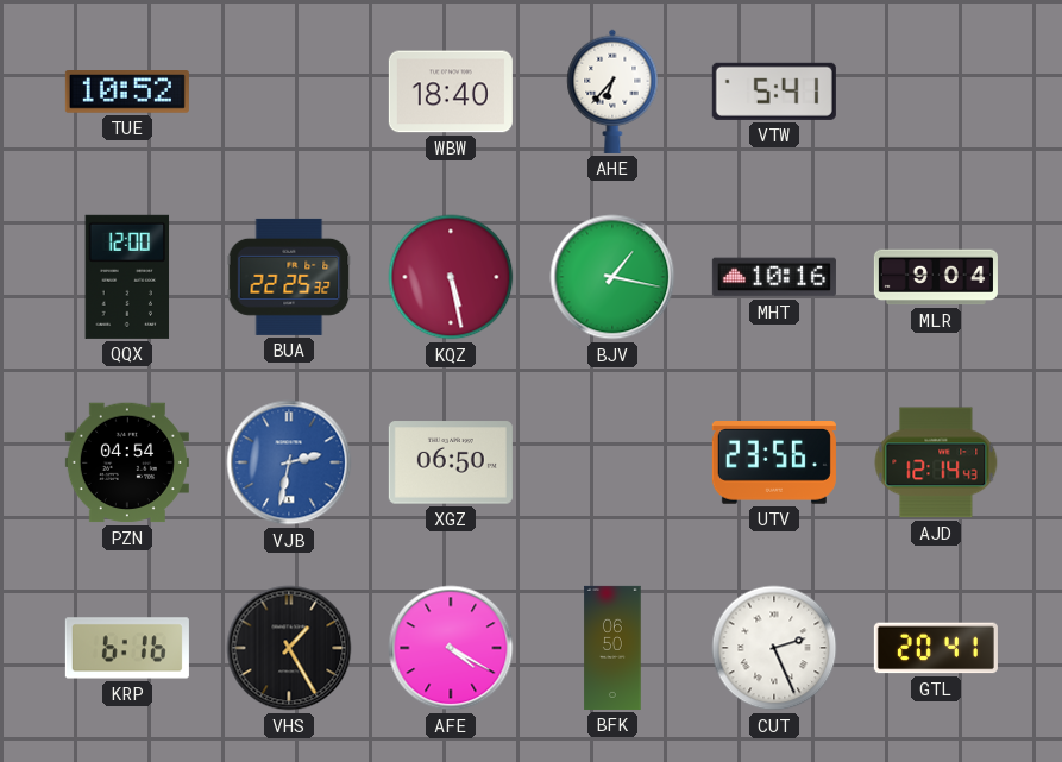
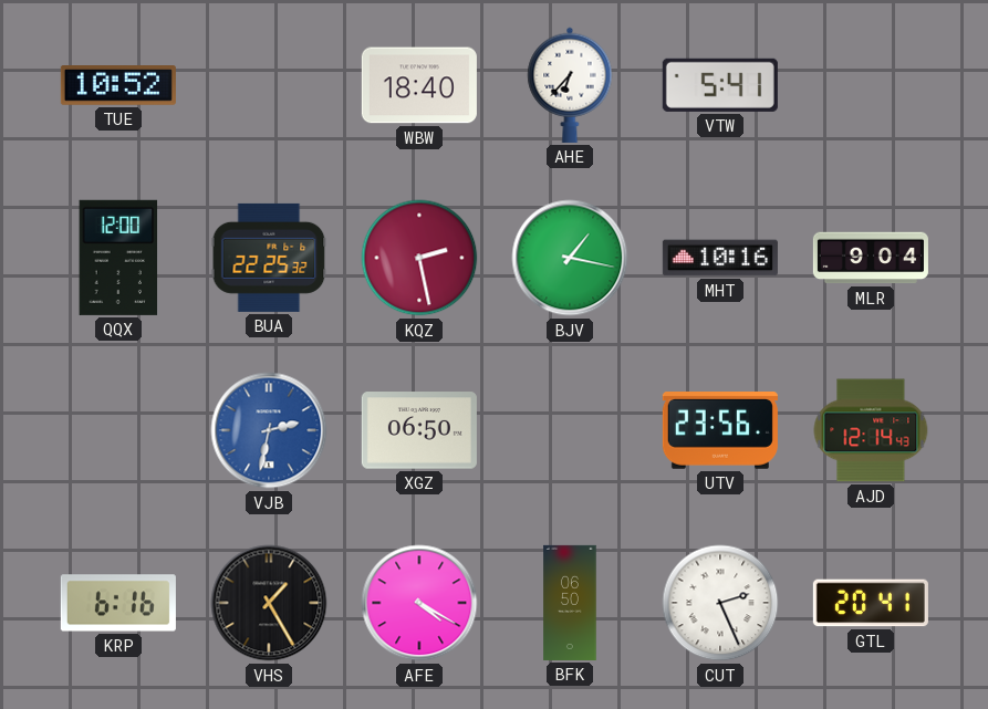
KQZ: 5:28 -> 2:28
PZN: 04:54 -> none
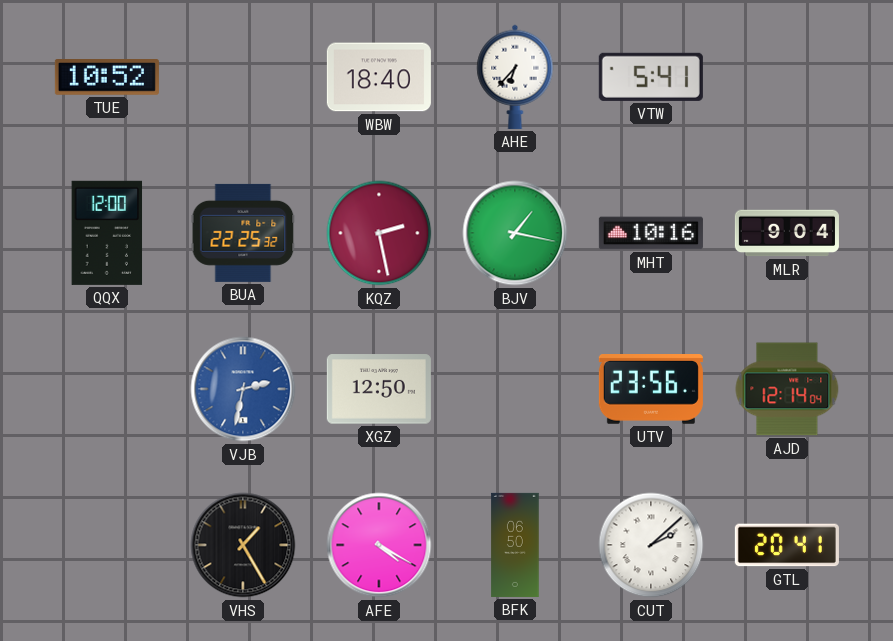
XGZ: 06:50 -> 12:50
AJD: 12:14:43 -> 12:14:04
KRP: 6:16 -> none
CUT: 2:26 -> 2:08
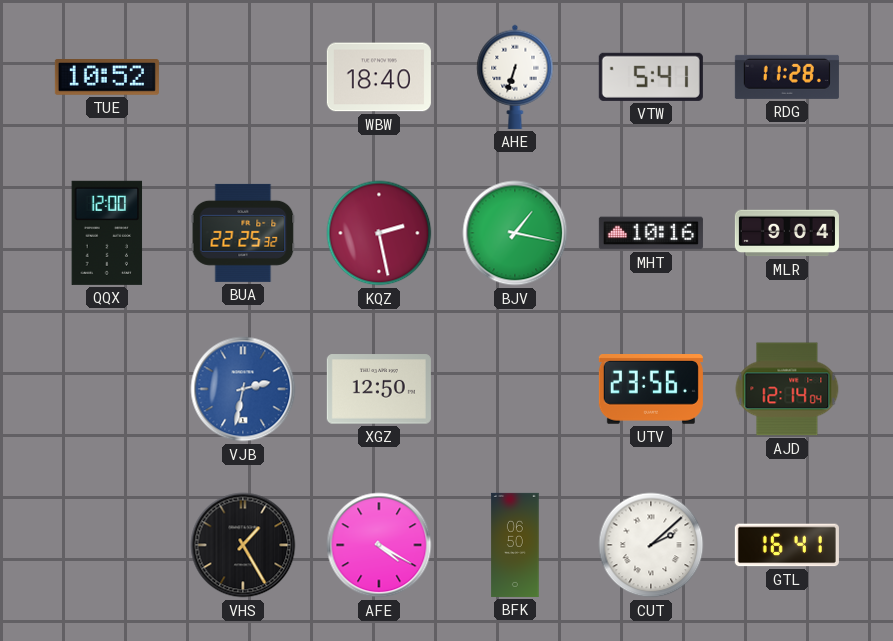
AHE: 6:37 -> 6:33
RDG: none -> 11:28
GTL: 20:41 -> 16:41
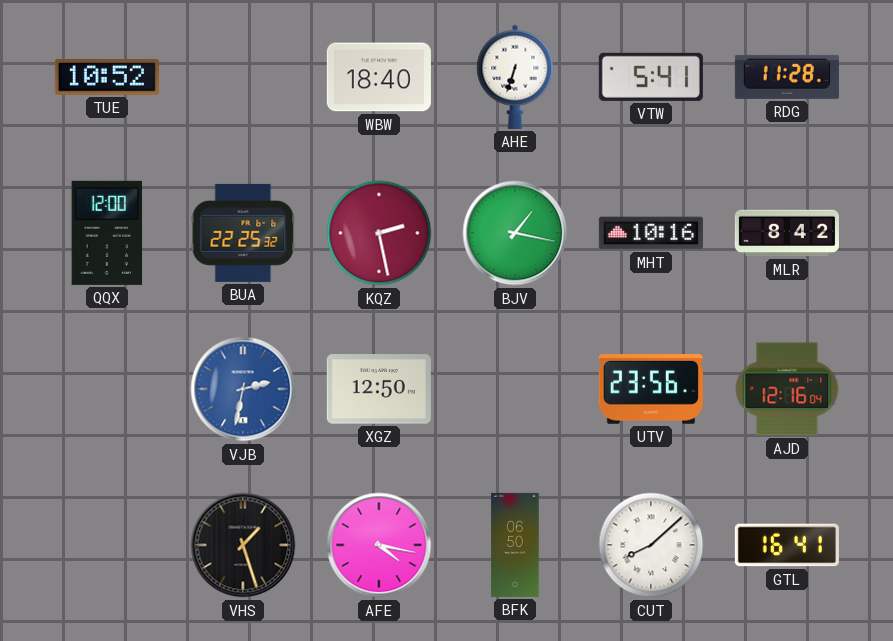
MLR: 9:04 -> 8:42
AJD: 12:14 -> 12:16
VHS: 1:25 -> 1:27
AFE: 4:20 -> 4:17
CUT: 2:08 -> 8:08
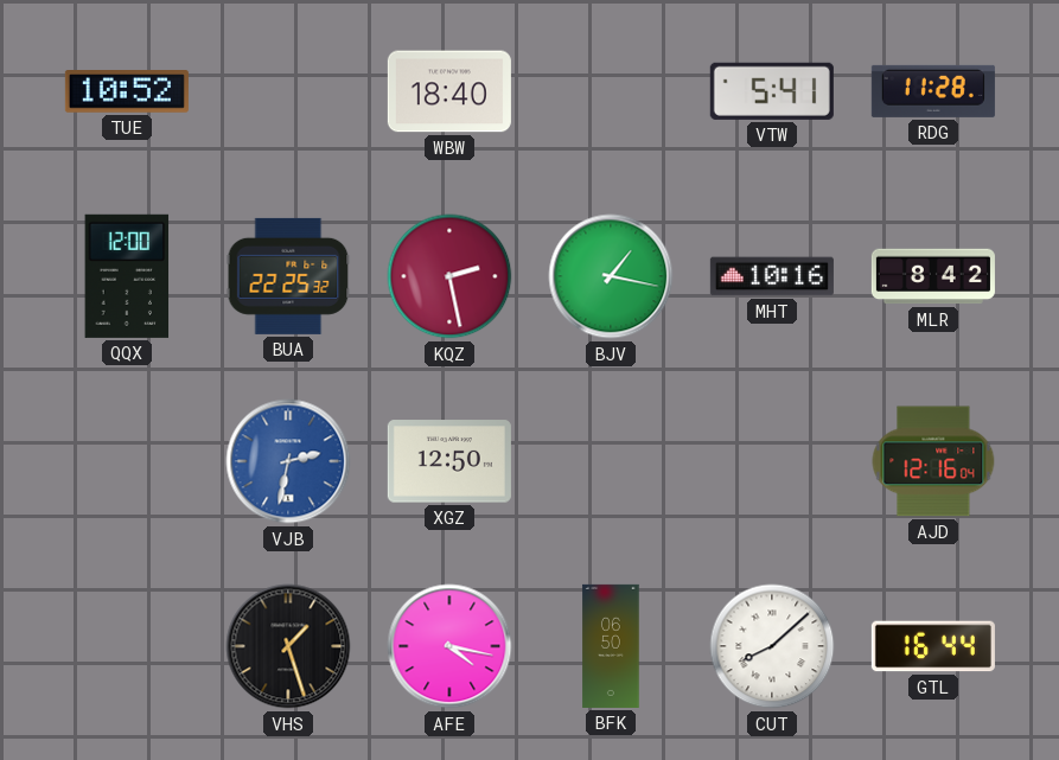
AHE: 6:33 -> none
UTV: 23:56 -> none
GTL: 16:41 -> 16:44
